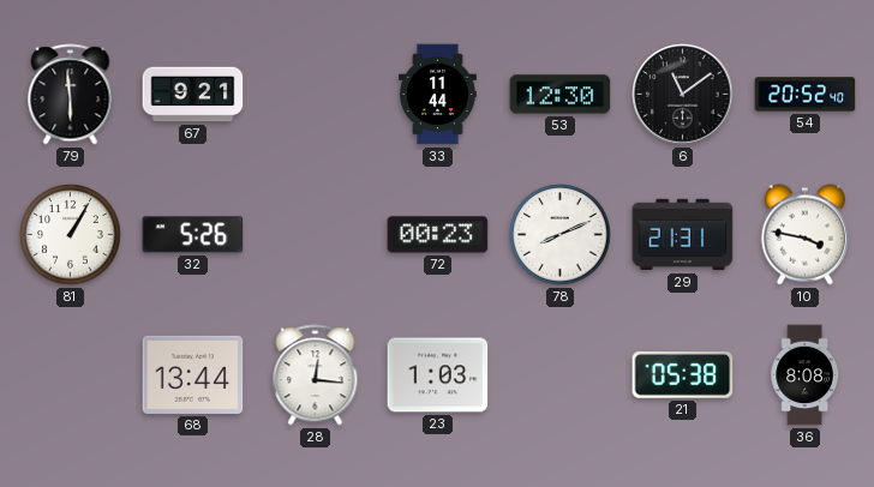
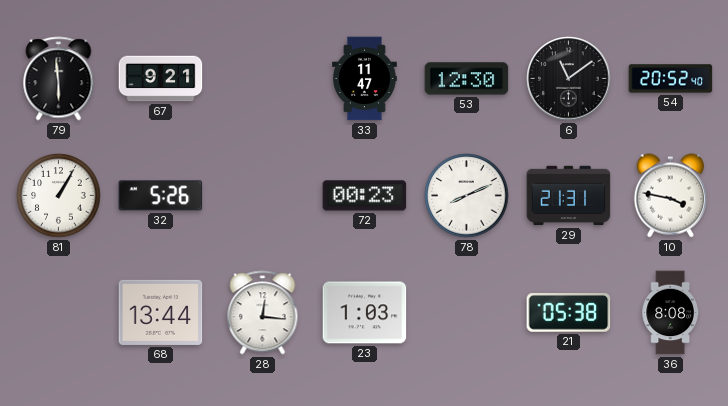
33: 11:44 -> 11:47
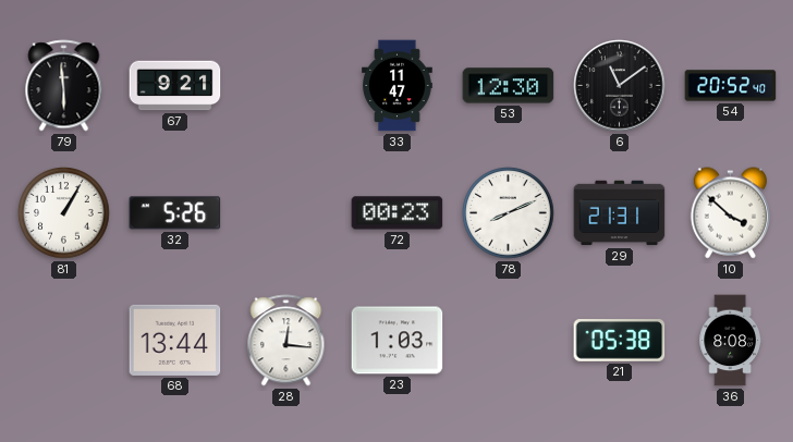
10: 3:47 -> 3:52
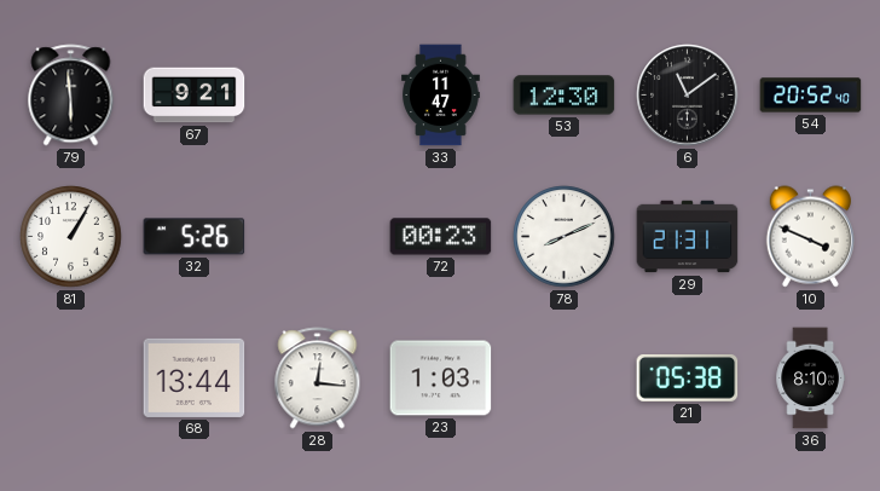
10: 3:52 -> 3:49
36: 8:08 -> 8:10
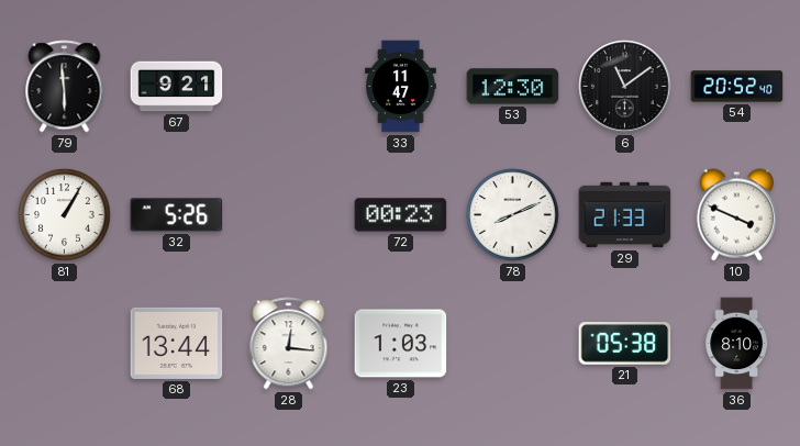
29: 21:31 -> 21:33
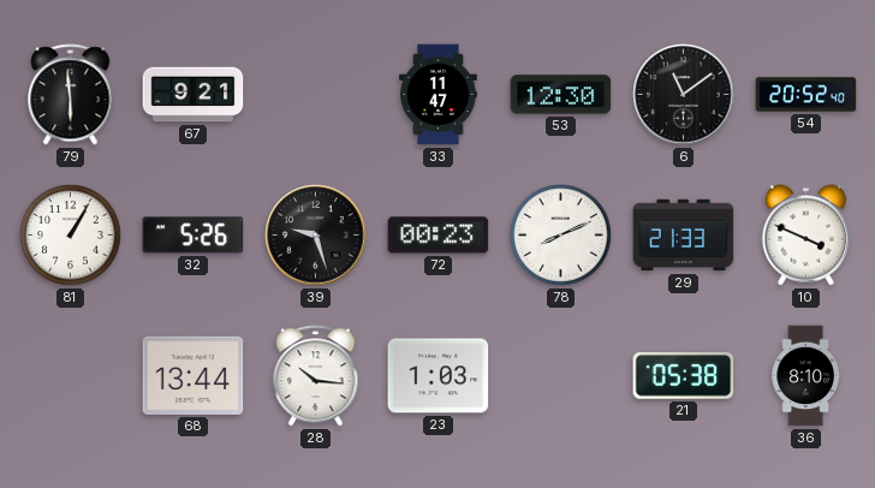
39: none -> 9:27
28: 12:16 -> 10:16
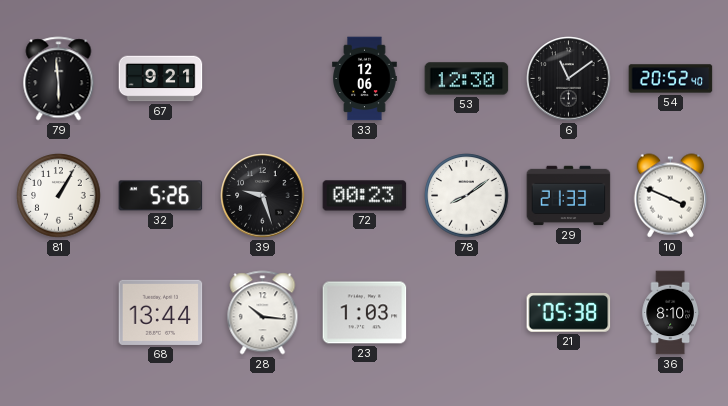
33: 11:47 -> 12:06
78: 8:11 -> 8:09
